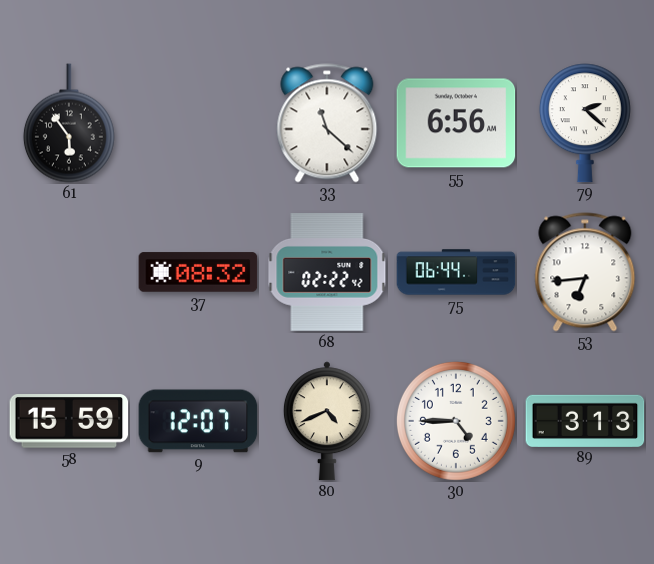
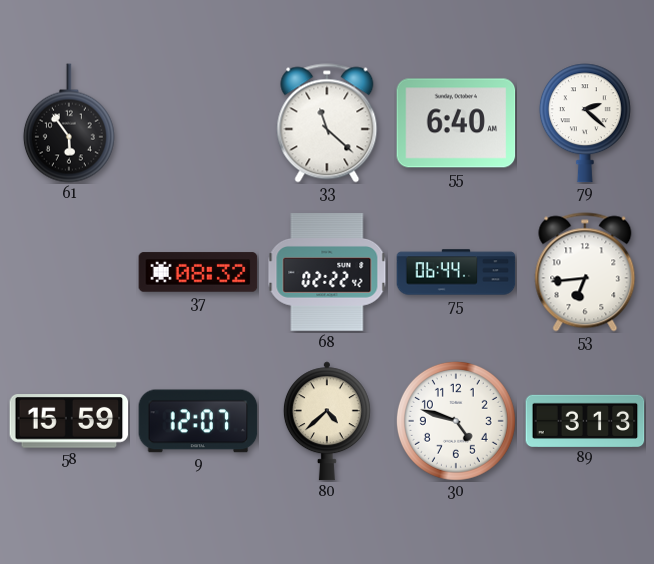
55: 6:56 -> 6:40
80: 4:41 -> 4:38
30: 4:45 -> 4:48
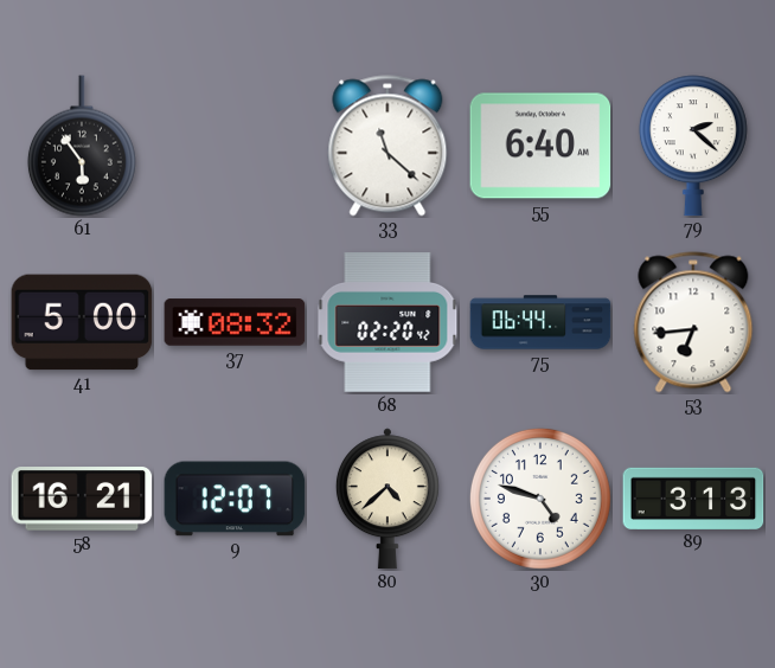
41: none -> 5:00
68: 02:22 -> 02:20
58: 15:59 -> 16:21
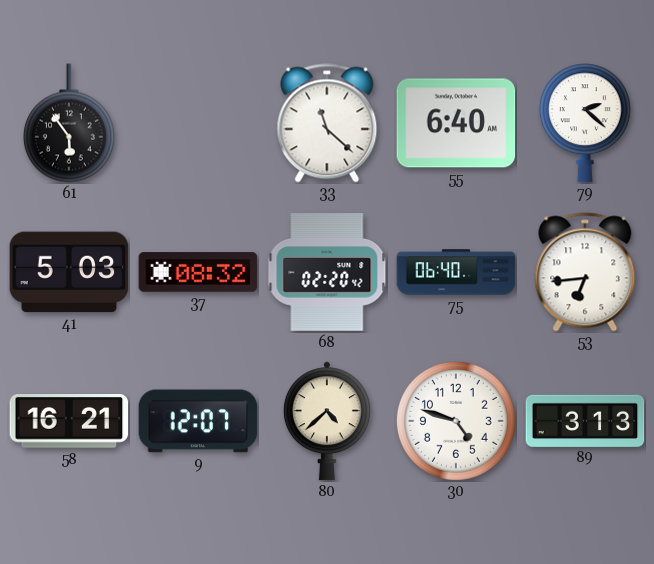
41: 5:00 -> 5:03
75: 06:44 -> 06:40
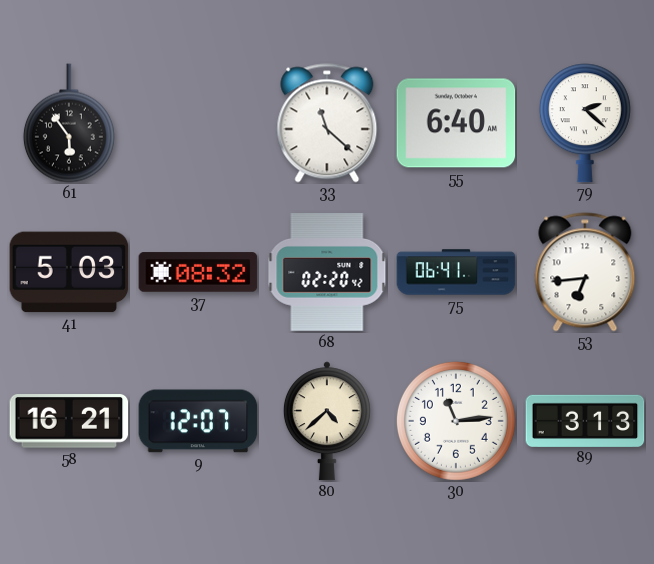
75: 06:40 -> 06:41
30: 4:48 -> 11:14
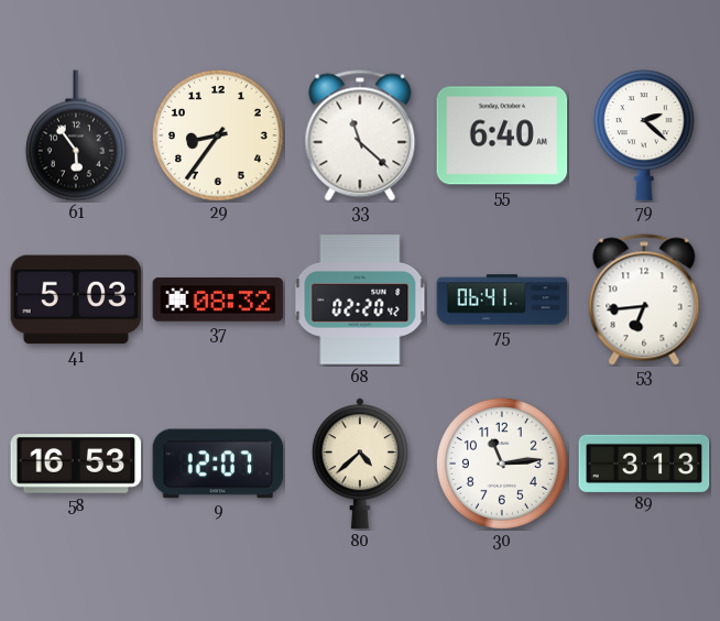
29: none -> 8:36
58: 16:21 -> 16:53
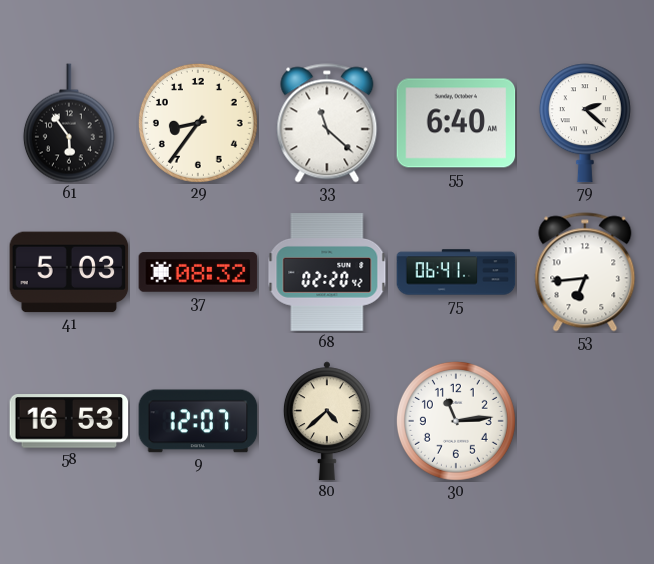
89: 3:13 -> none
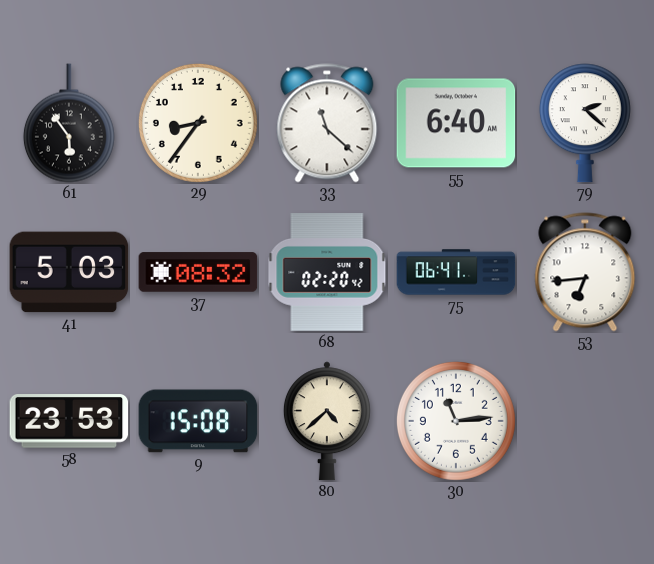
58: 16:53 -> 23:53
9: 12:07 -> 15:08
